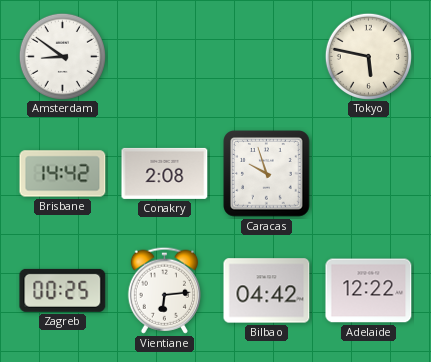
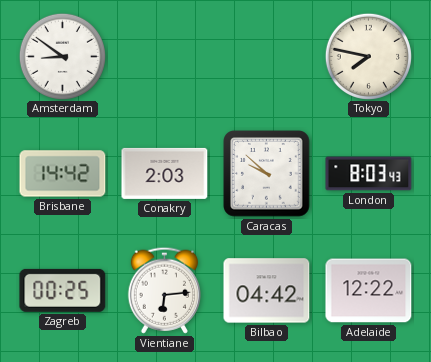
Tokyo: 5:47 -> 7:47
Conakry: 2:08 -> 2:03
Caracas: 9:57 -> 9:52
London: none -> 8:03
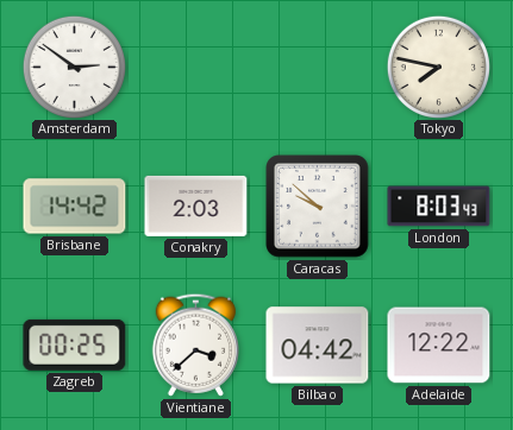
Amsterdam: 8:51 -> 2:51
Vientiane: 6:14 -> 3:38
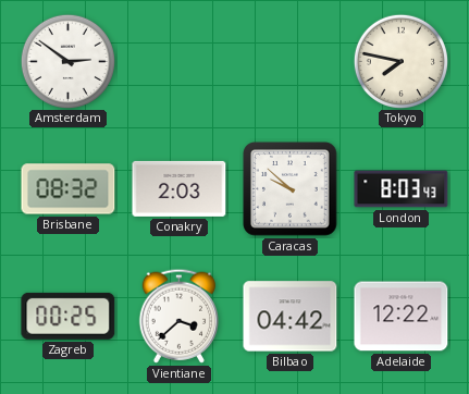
Brisbane: 14:42 -> 08:32
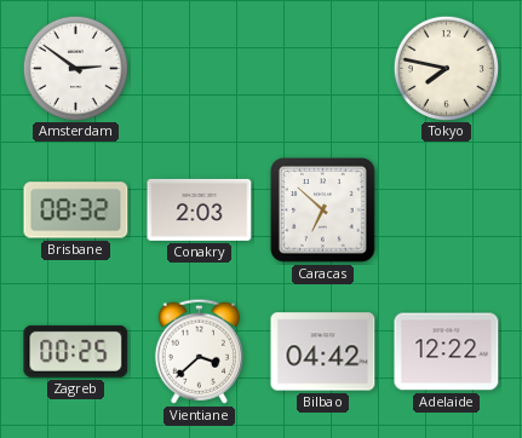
Caracas: 9:52 -> 6:52
London: 8:03 -> none
